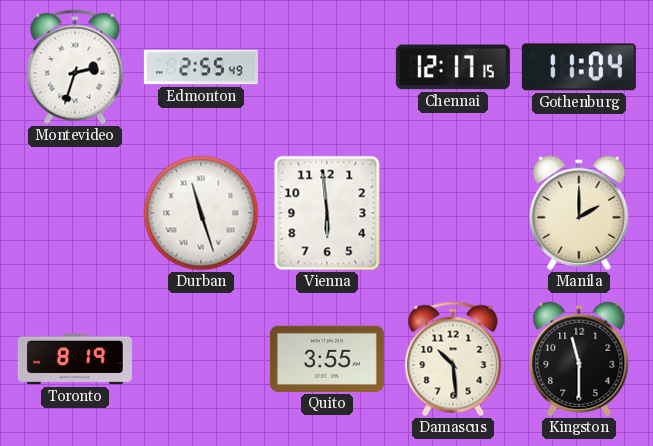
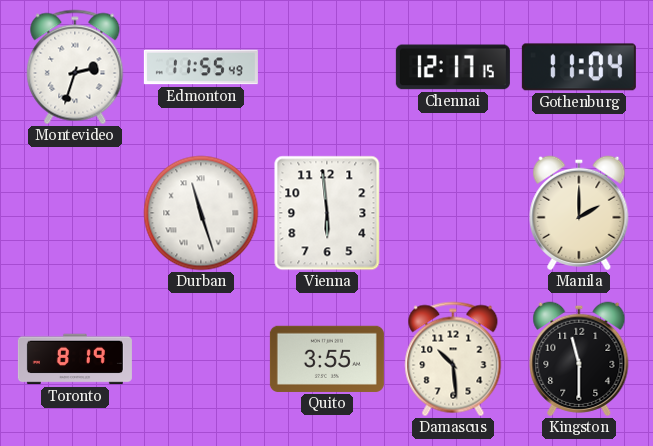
Edmonton: 2:55 -> 11:55
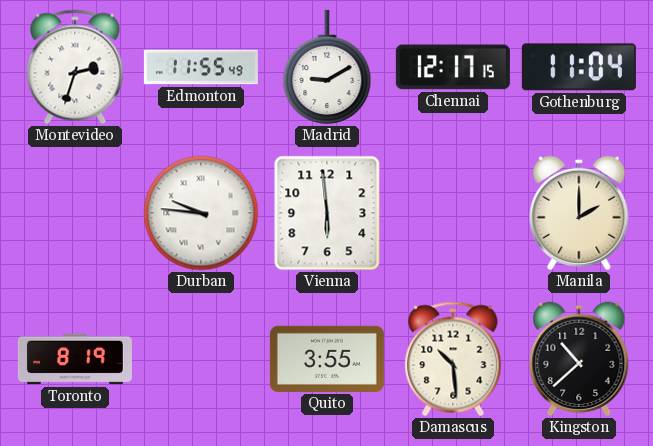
Madrid: none -> 9:10
Durban: 11:27 -> 9:46
Kingston: 11:30 -> 10:38
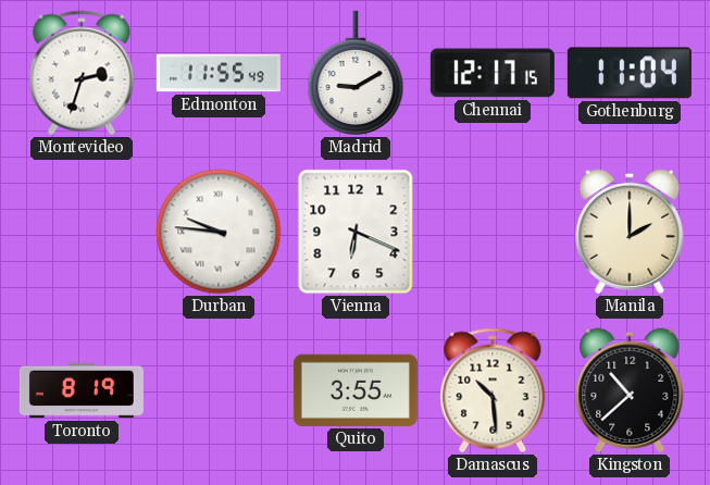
Vienna: 5:59 -> 6:19
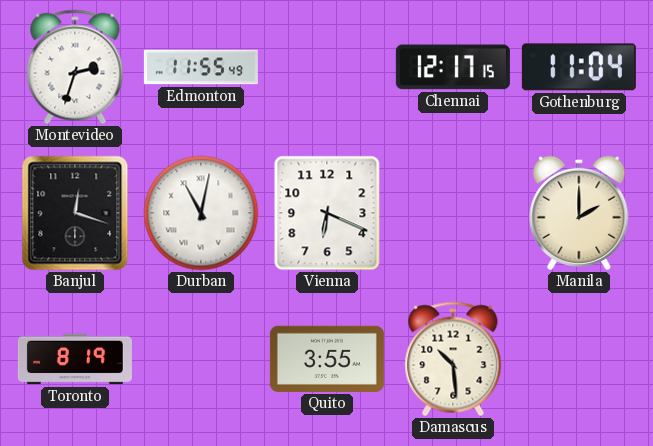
Madrid: 9:10 -> none
Banjul: none -> 12:18
Durban: 9:46 -> 11:02
Kingston: 10:38 -> none
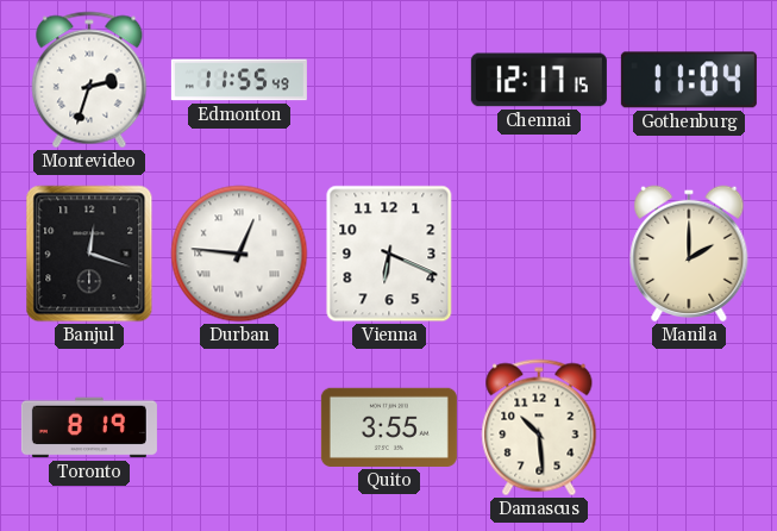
Durban: 11:02 -> 12:46
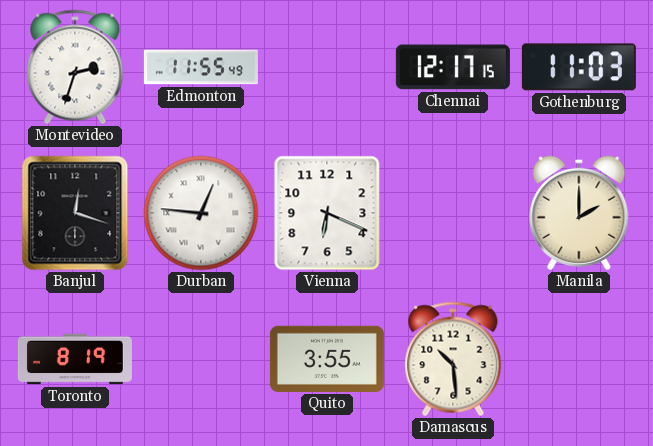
Gothenburg: 11:04 -> 11:03
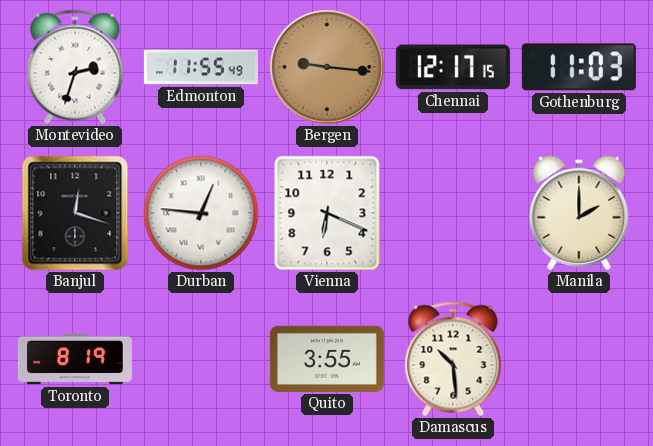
Bergen: none -> 9:16
